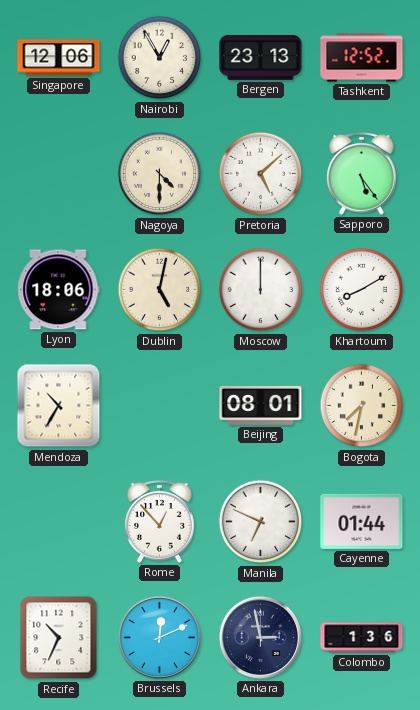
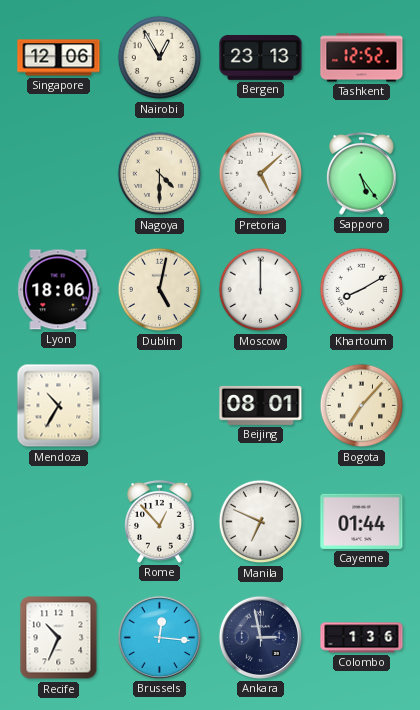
Bogota: 7:32 -> 7:07
Brussels: 12:11 -> 12:16
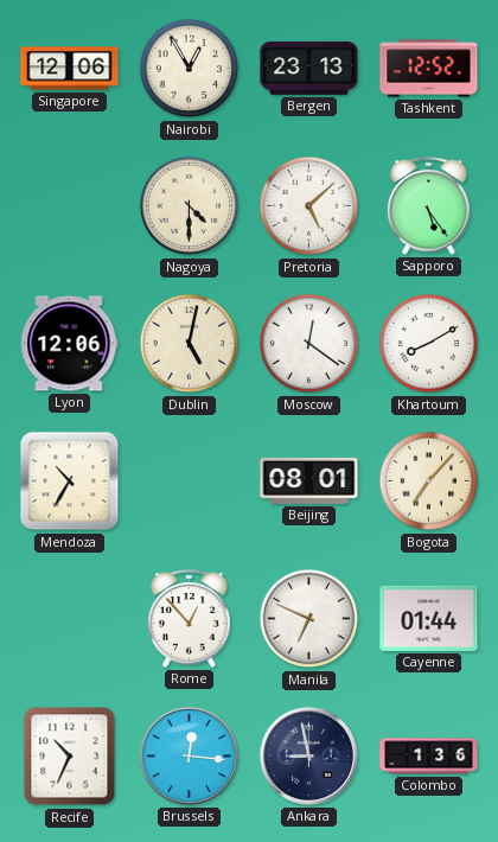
Lyon: 18:06 -> 12:06
Moscow: 12:00 -> 12:21
Ankara: 2:58 -> 8:58
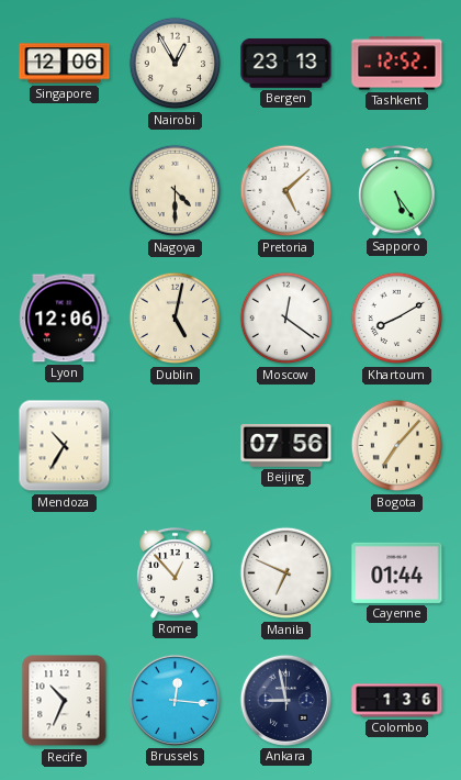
Beijing: 08:01 -> 07:56
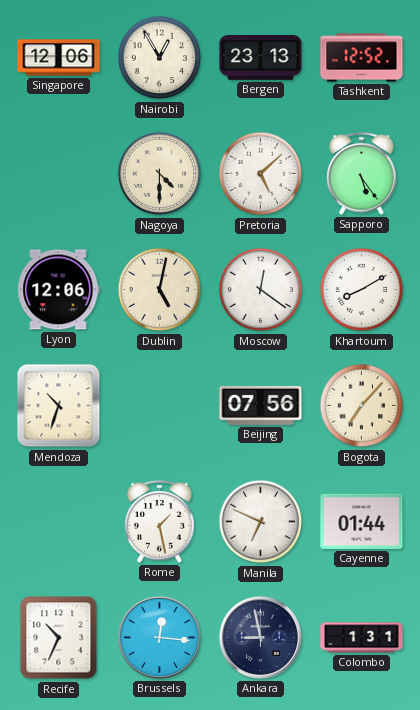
Mendoza: 10:35 -> 10:33
Rome: 12:53 -> 1:28
Colombo: 1:36 -> 1:31
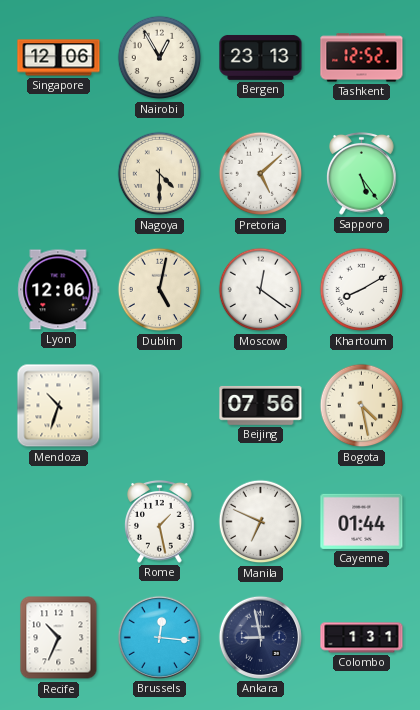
Bogota: 7:07 -> 4:28
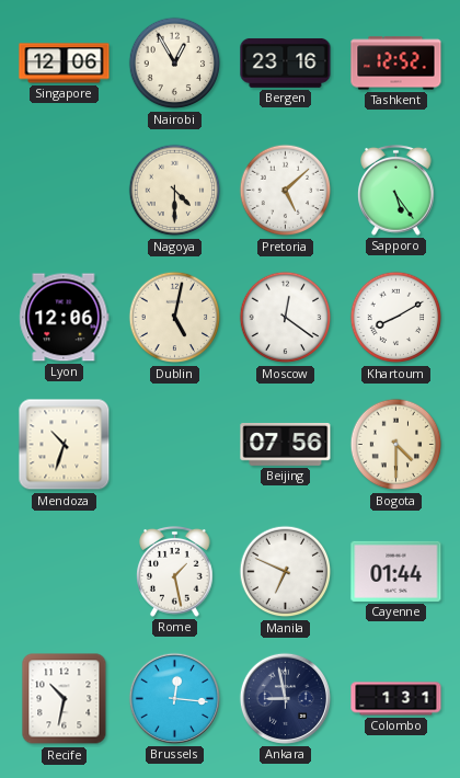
Bergen: 23:13 -> 23:16
Bogota: 4:28 -> 4:30
Recife: 10:34 -> 10:32
